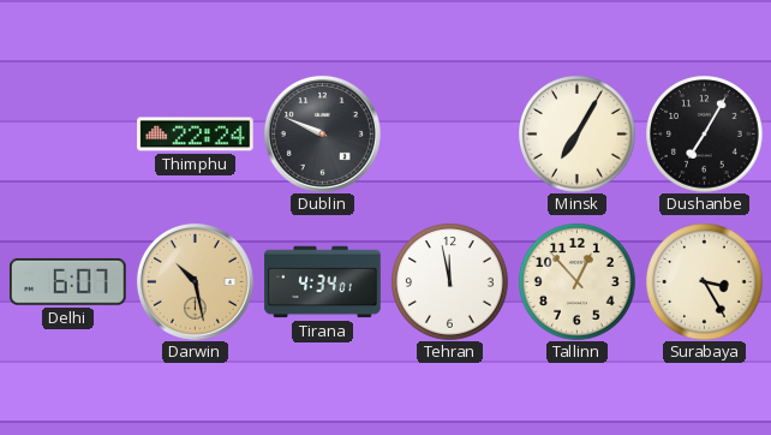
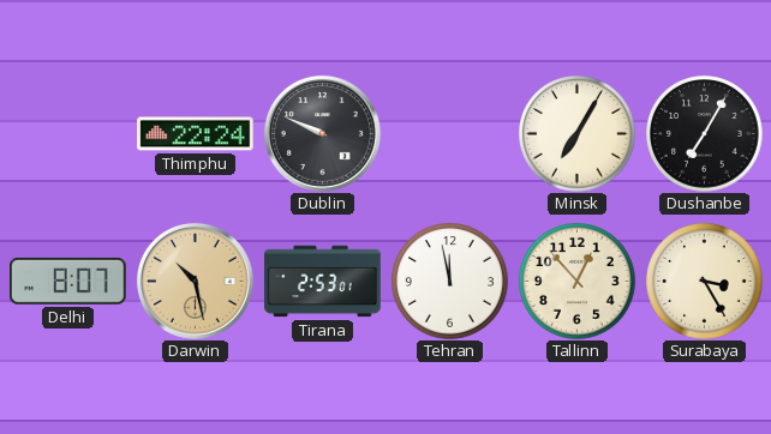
Delhi: 6:07 -> 8:07
Tirana: 4:34 -> 2:53
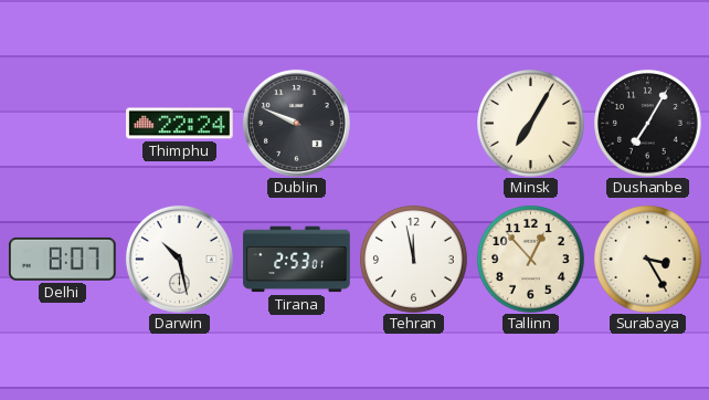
Darwin dial: champagne -> white
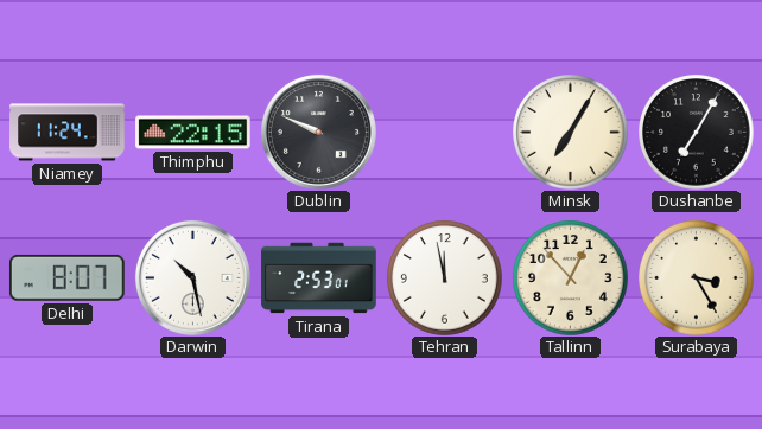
Niamey: none -> 11:24
Thimphu: 22:24 -> 22:15
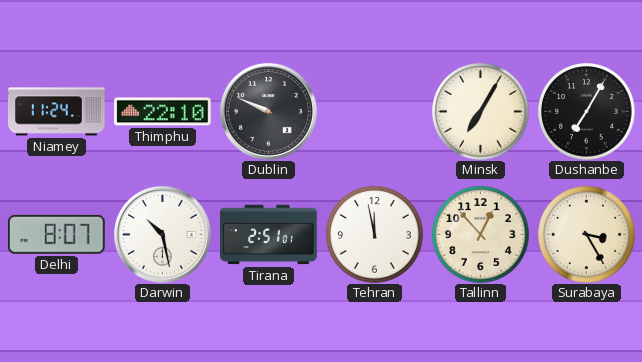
Thimphu: 22:15 -> 22:10
Tirana: 2:53 -> 2:51
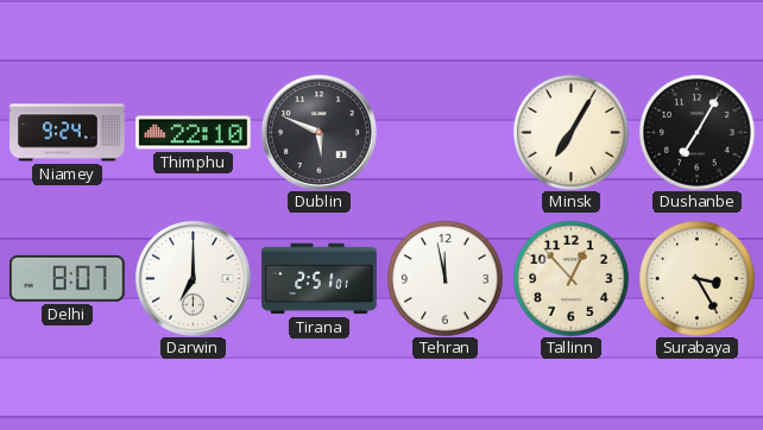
Niamey: 11:24 -> 9:24
Dublin: 9:49 -> 5:49
Darwin: 10:28 -> 7:00
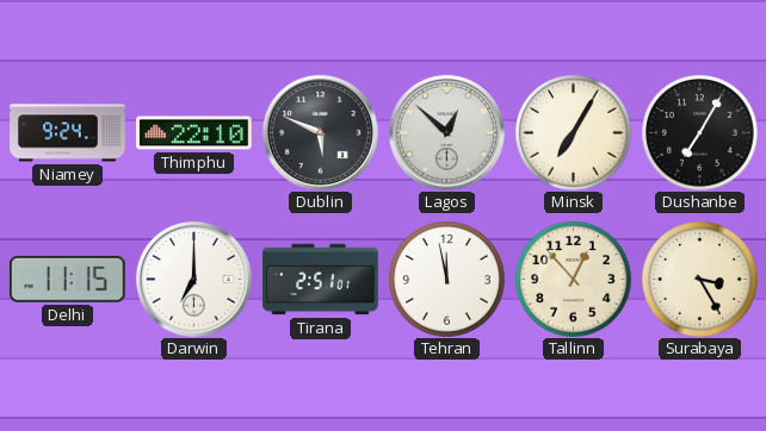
Lagos: none -> 12:52
Delhi: 8:07 -> 11:15
